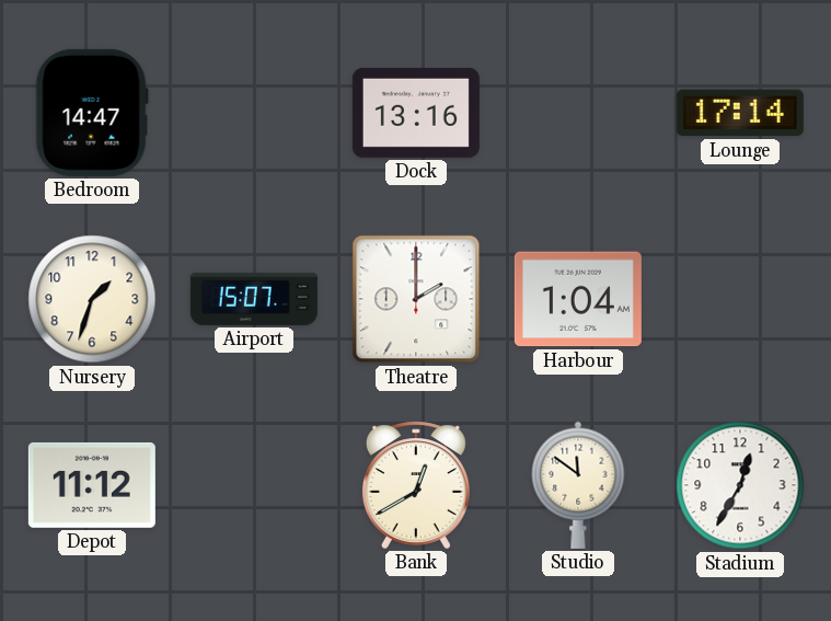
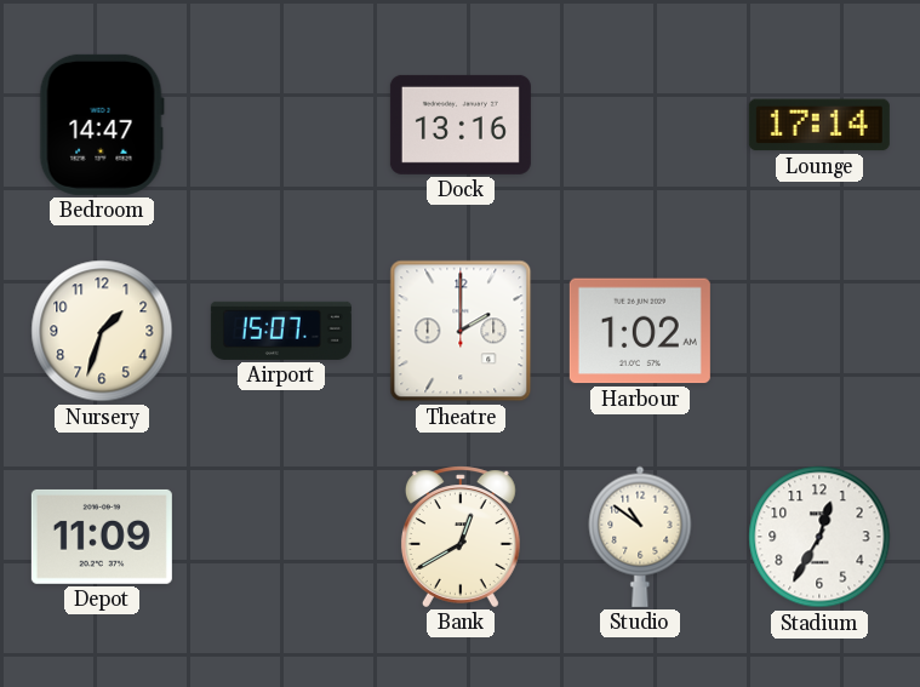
Harbour: 1:04 -> 1:02
Depot: 11:12 -> 11:09
Studio: 11:51 -> 10:51
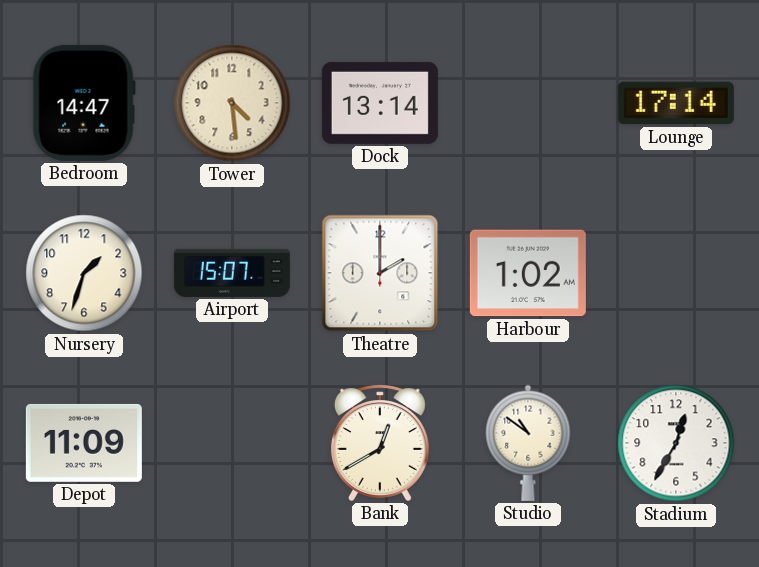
Tower: none -> 4:29
Dock: 13:16 -> 13:14
